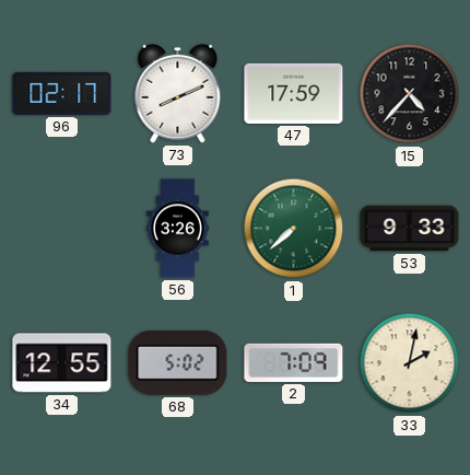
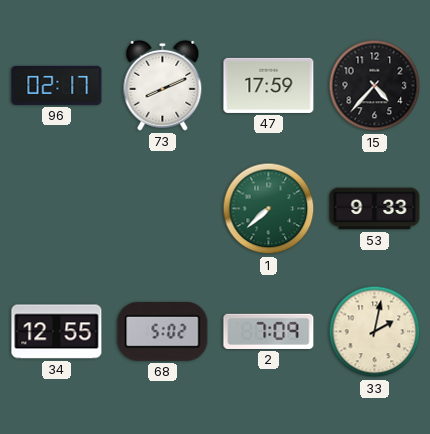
56: 3:26 -> none
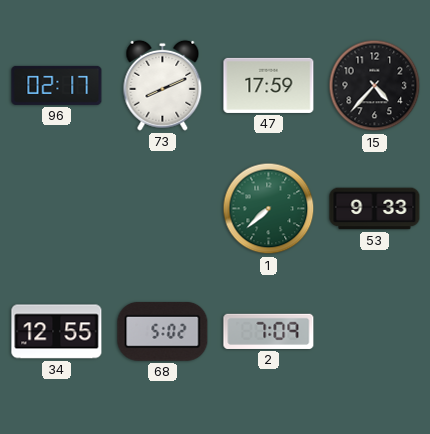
33: 2:02 -> none
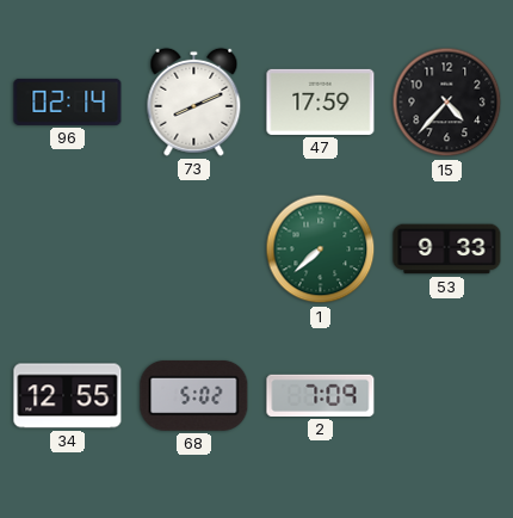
96: 02:17 -> 02:14
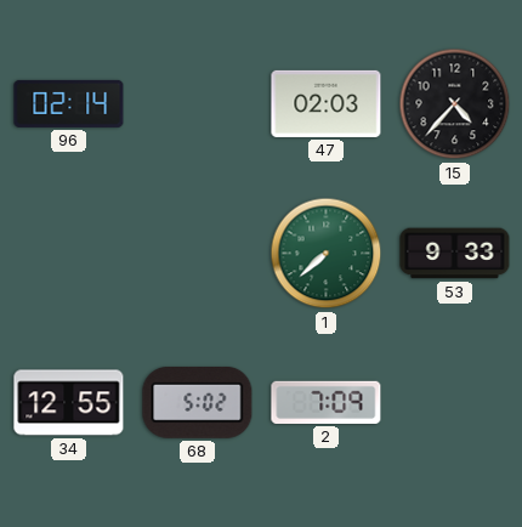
73: 8:11 -> none
47: 17:59 -> 02:03
